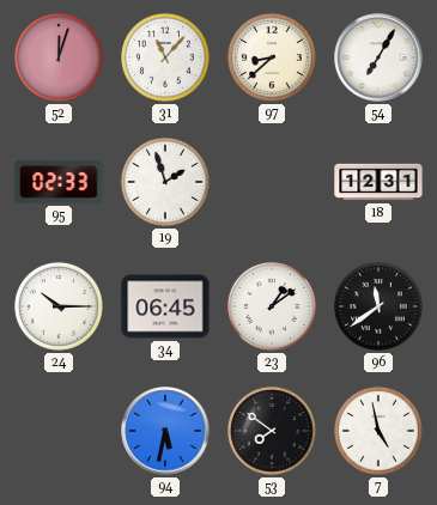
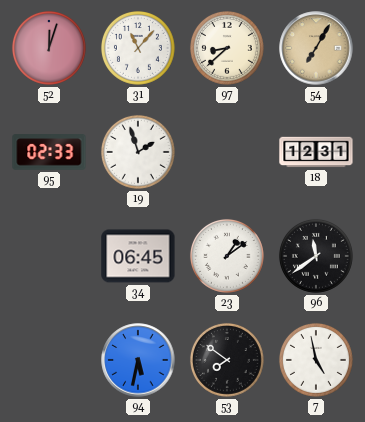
54 dial: white -> champagne
24: 10:15 -> none
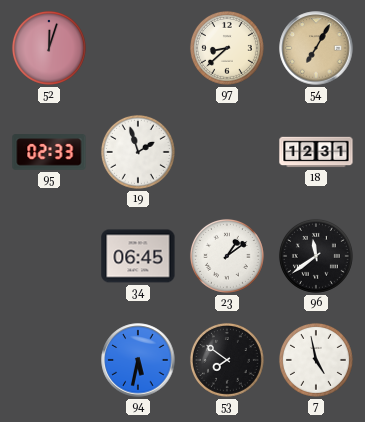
31: 11:07 -> none
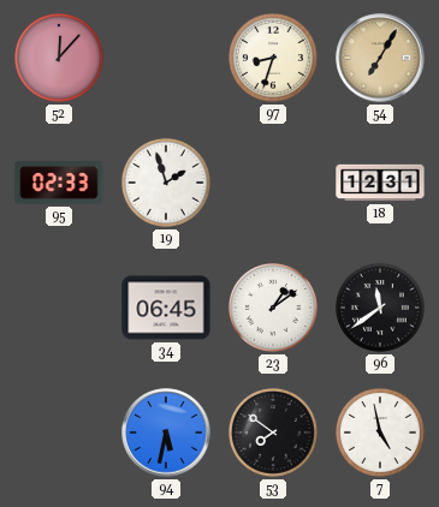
52: 12:03 -> 12:07
97: 8:38 -> 8:33
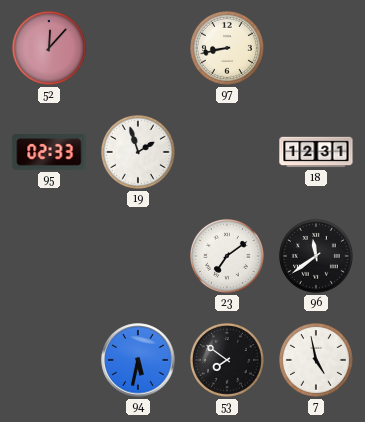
97: 8:33 -> 8:43
54: 7:05 -> none
34: 06:45 -> none
23: 1:09 -> 7:09
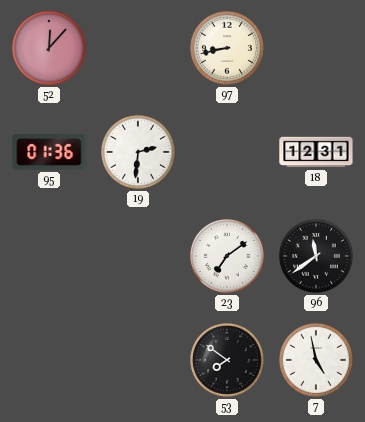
95: 02:33 -> 01:36
19: 1:57 -> 2:31
94: 5:32 -> none
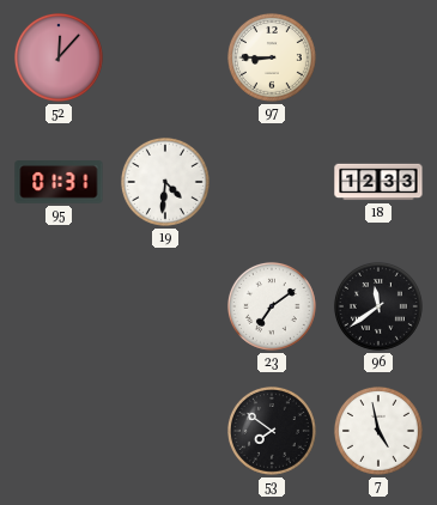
97: 8:43 -> 8:45
95: 01:36 -> 01:31
19: 2:31 -> 4:31
18: 12:31 -> 12:33
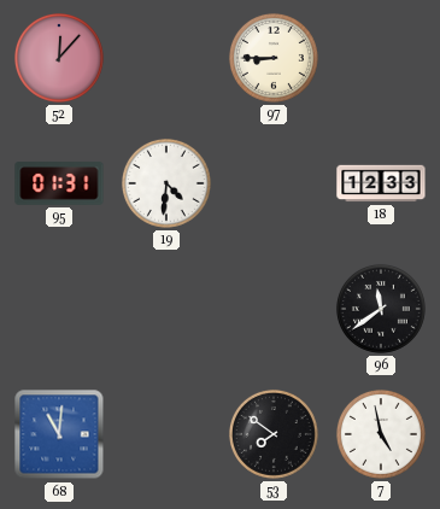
23: 7:09 -> none
68: none -> 11:01
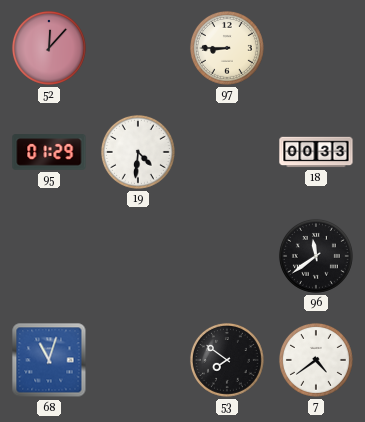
95: 01:31 -> 01:29
18: 12:33 -> 00:33
68: 11:01 -> 11:03
7: 4:58 -> 4:39
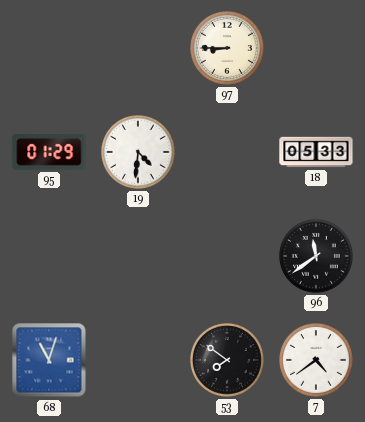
52: 12:07 -> none
18: 00:33 -> 05:33
